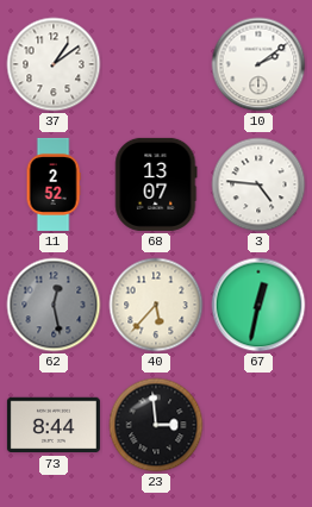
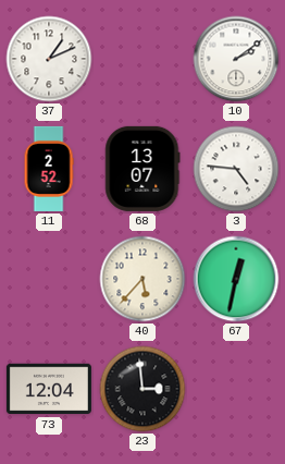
37: 1:09 -> 1:11
62: 12:28 -> none
73: 8:44 -> 12:04
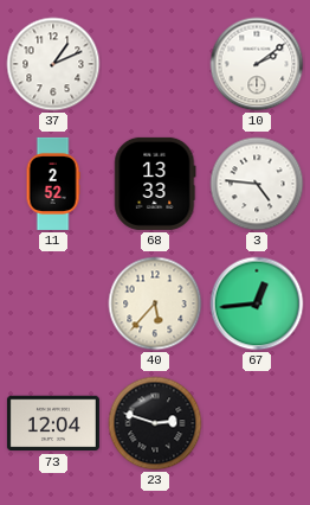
68: 13:07 -> 13:33
67: 12:32 -> 12:44
23: 2:59 -> 2:48
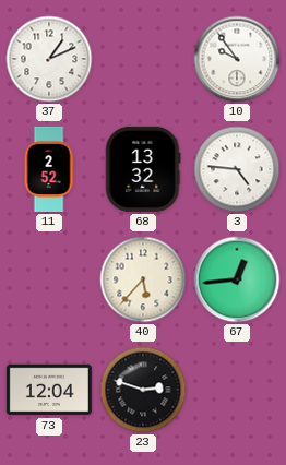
10: 2:09 -> 9:54
68: 13:33 -> 13:32
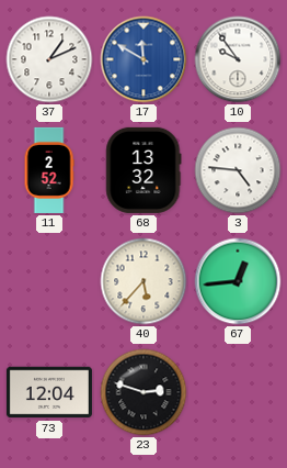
17: none -> 11:50
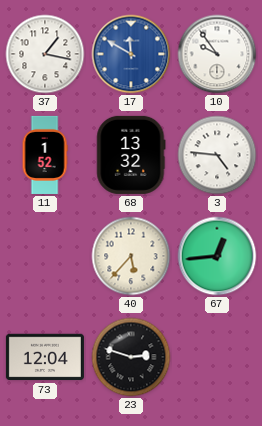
37: 1:11 -> 1:17
11: 2:52 -> 1:52
